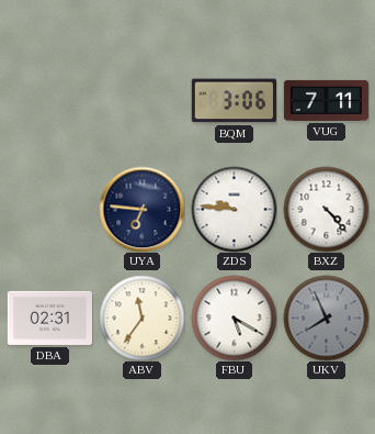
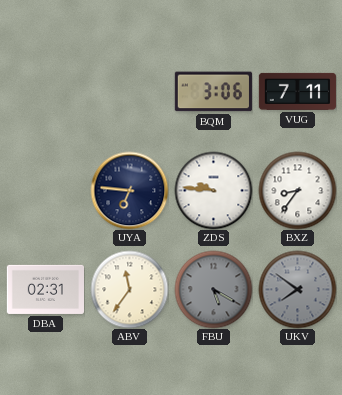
BXZ: 4:23 -> 8:36
FBU dial: white -> grey
UKV: 7:56 -> 7:51
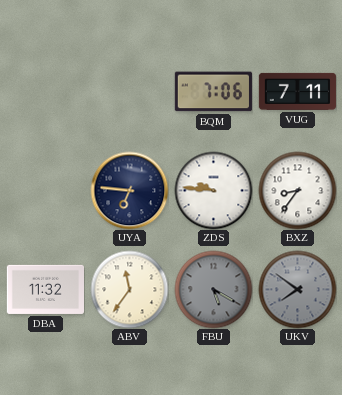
BQM: 3:06 -> 7:06
DBA: 02:31 -> 11:32
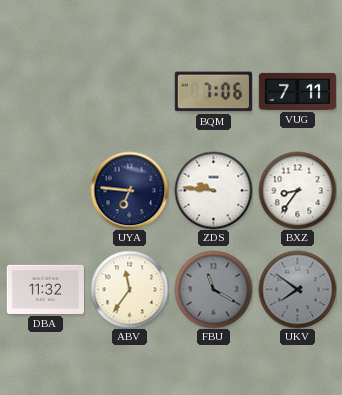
FBU: 5:20 -> 11:20
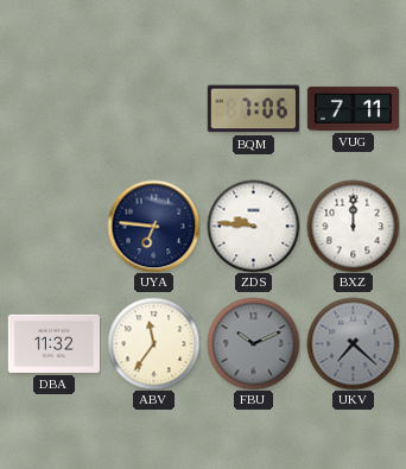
BXZ: 8:36 -> 12:00
FBU: 11:20 -> 10:11
UKV: 7:51 -> 7:22
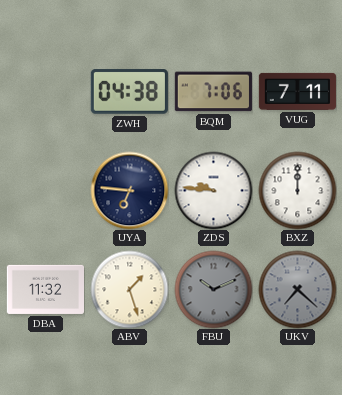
ZWH: none -> 04:38
ABV: 11:36 -> 1:27
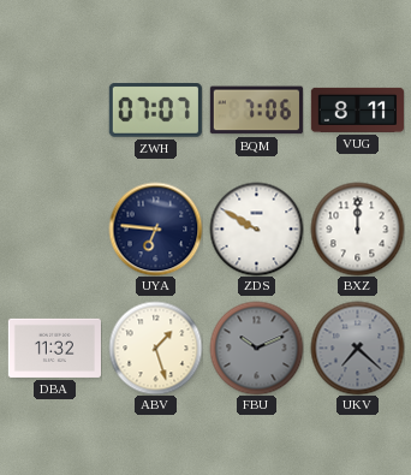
ZWH: 04:38 -> 07:07
VUG: 7:11 -> 8:11
ZDS: 9:46 -> 9:50
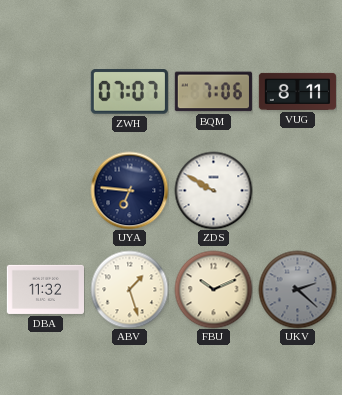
BXZ: 12:00 -> none
FBU dial: grey -> cream
UKV: 7:22 -> 2:22
